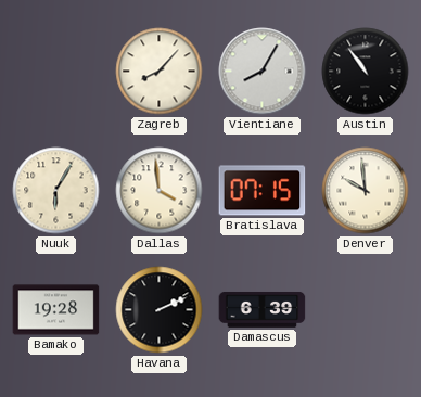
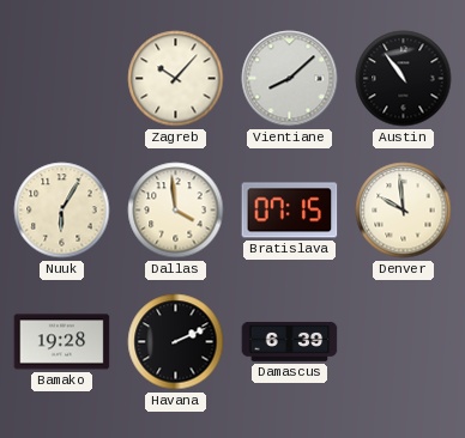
Zagreb: 8:07 -> 10:07
Vientiane: 8:05 -> 8:08
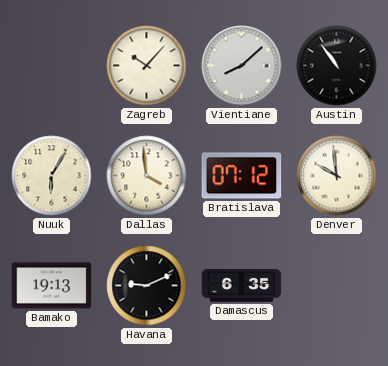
Bratislava: 07:15 -> 07:12
Bamako: 19:28 -> 19:13
Havana: 2:11 -> 9:11
Damascus: 6:39 -> 6:35
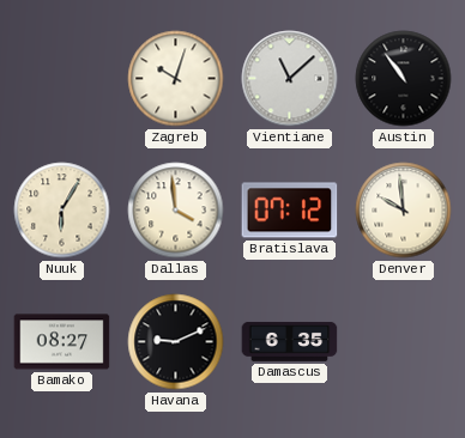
Zagreb: 10:07 -> 10:03
Vientiane: 8:08 -> 11:08
Bamako: 19:13 -> 08:27
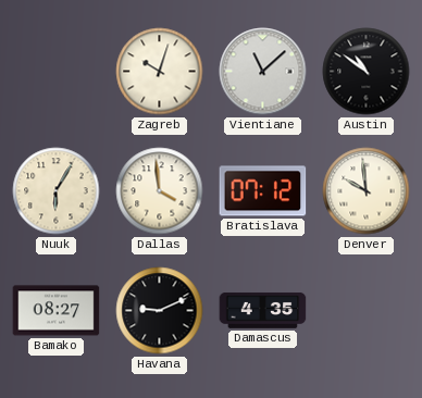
Austin: 10:54 -> 10:51
Damascus: 6:35 -> 4:35
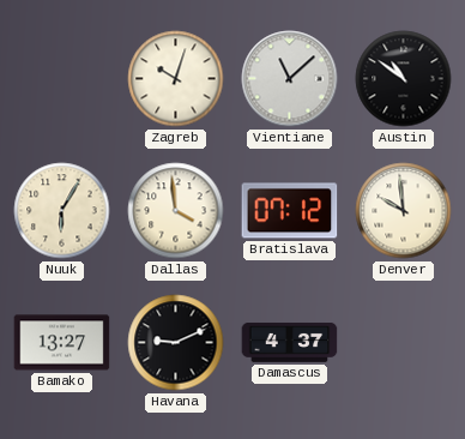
Bamako: 08:27 -> 13:27
Damascus: 4:35 -> 4:37
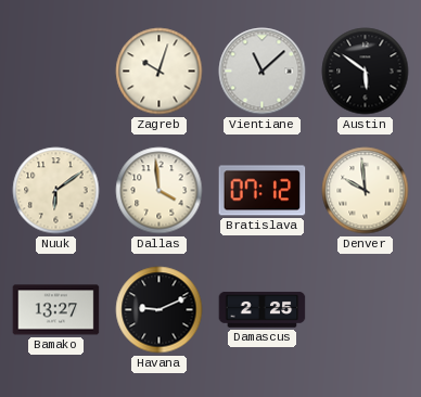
Austin: 10:51 -> 5:51
Nuuk: 6:05 -> 6:09
Damascus: 4:37 -> 2:25
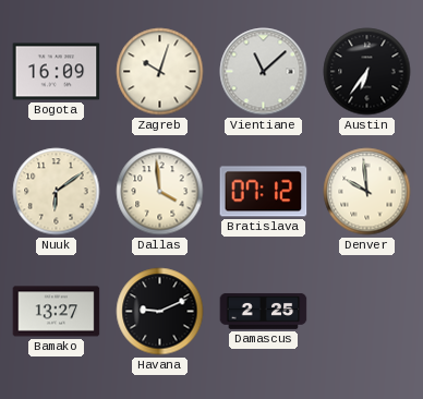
Bogota: none -> 16:09
Austin: 5:51 -> 6:36
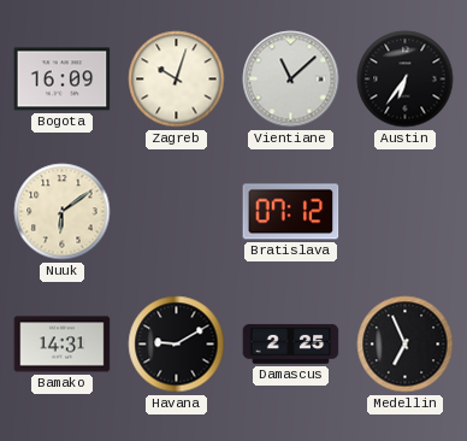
Dallas: 3:59 -> none
Denver: 9:59 -> none
Bamako: 13:27 -> 14:31
Havana: 9:11 -> 9:10
Medellin: none -> 6:56
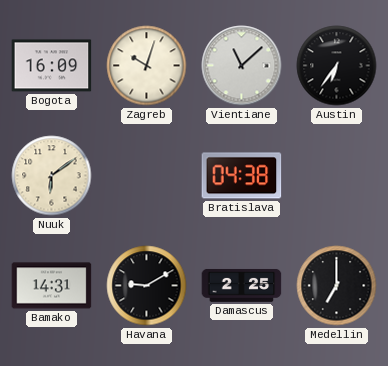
Bratislava: 07:12 -> 04:38
Medellin: 6:56 -> 7:00
